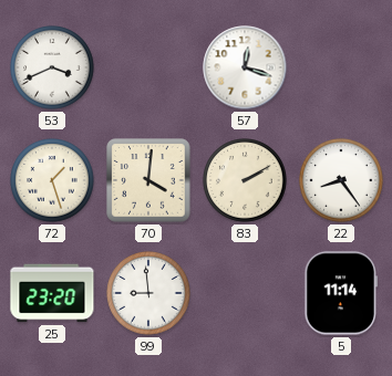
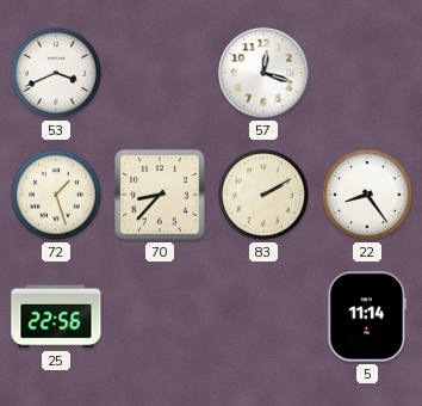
70: 4:01 -> 8:37
25: 23:20 -> 22:56
99: 8:59 -> none
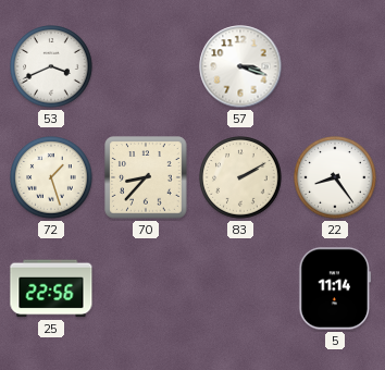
57: 12:18 -> 3:18
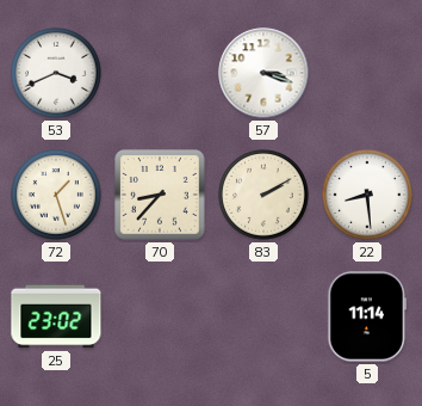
22: 8:24 -> 8:29
25: 22:56 -> 23:02
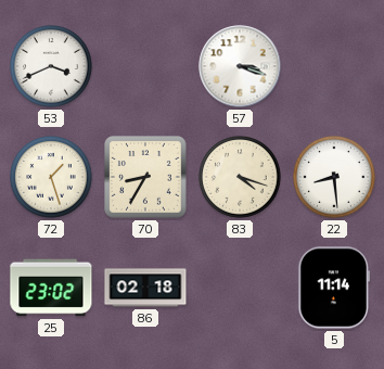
70: 8:37 -> 8:35
83: 2:10 -> 4:18
86: none -> 02:18
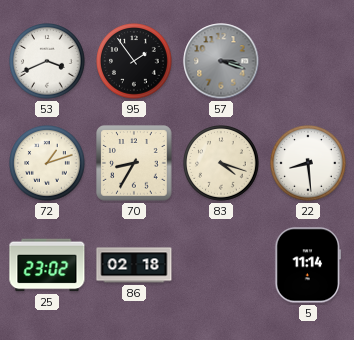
95: none -> 1:54
57 dial: white -> grey
72: 1:27 -> 1:12
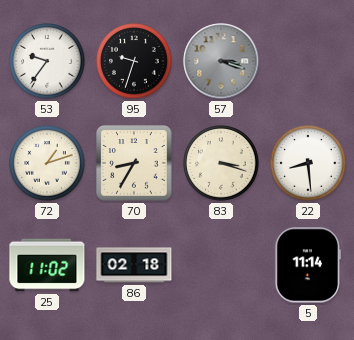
53: 3:41 -> 9:36
95: 1:54 -> 9:33
83: 4:18 -> 3:18
25: 23:02 -> 11:02
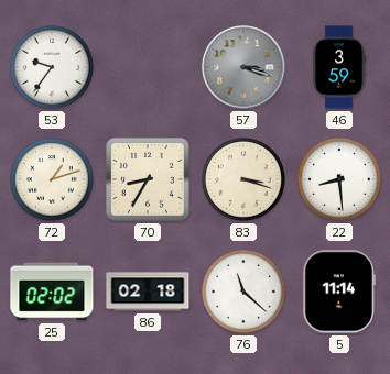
95: 9:33 -> none
46: none -> 3:59
25: 11:02 -> 02:02
76: none -> 11:22
